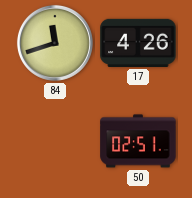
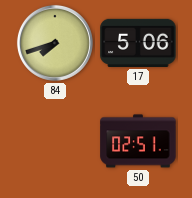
84: 11:42 -> 7:42
17: 4:26 -> 5:06
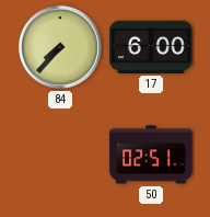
84: 7:42 -> 7:37
17: 5:06 -> 6:00
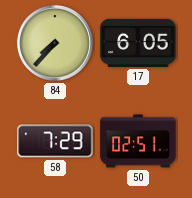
17: 6:00 -> 6:05
58: none -> 7:29
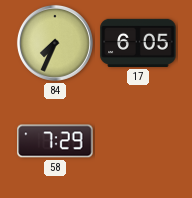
84: 7:37 -> 7:34
50: 02:51 -> none
